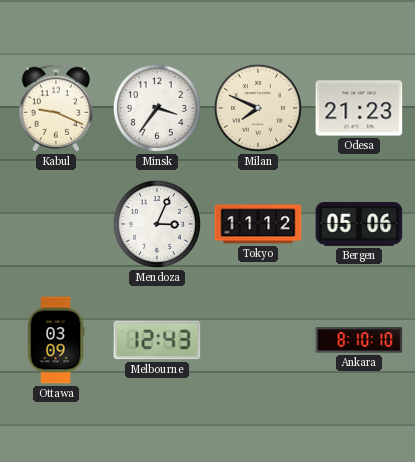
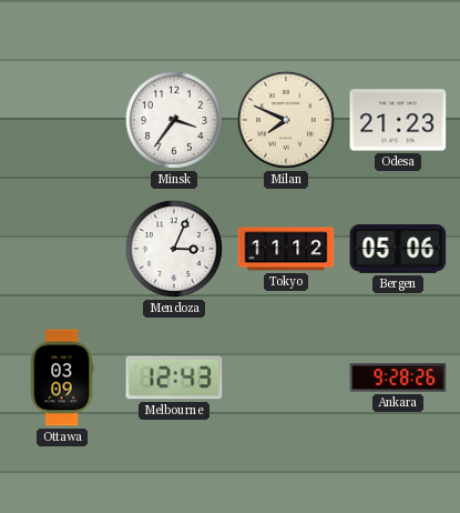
Kabul: 9:19 -> none
Ankara: 8:10 -> 9:28
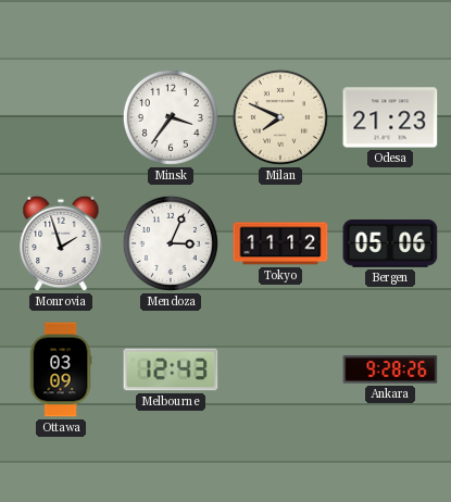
Monrovia: none -> 1:57
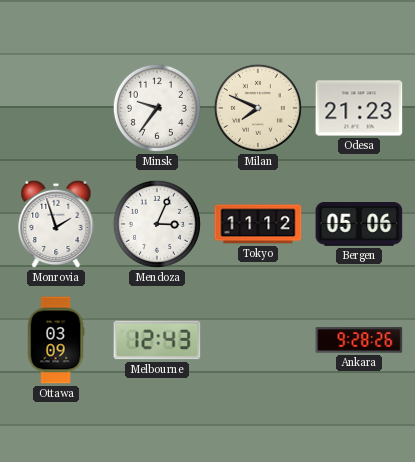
Minsk: 3:36 -> 9:36
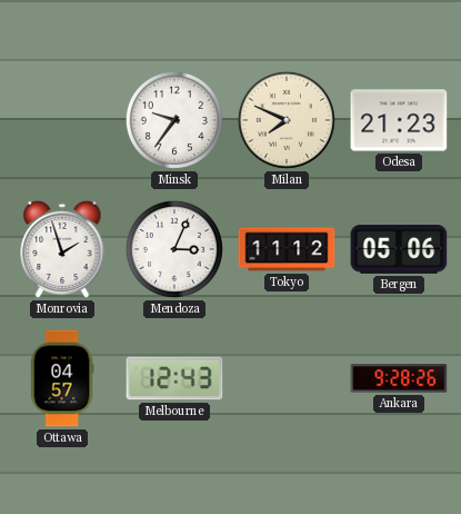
Ottawa: 03:09 -> 04:57
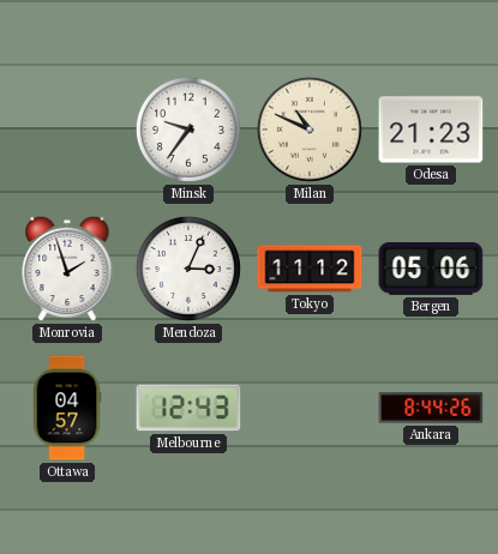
Milan: 7:49 -> 10:49
Ankara: 9:28 -> 8:44
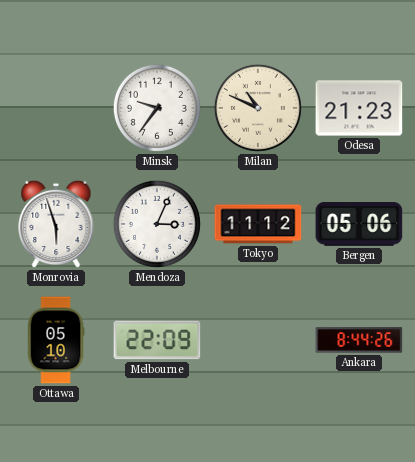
Monrovia: 1:57 -> 5:57
Ottawa: 04:57 -> 05:10
Melbourne: 12:43 -> 22:09
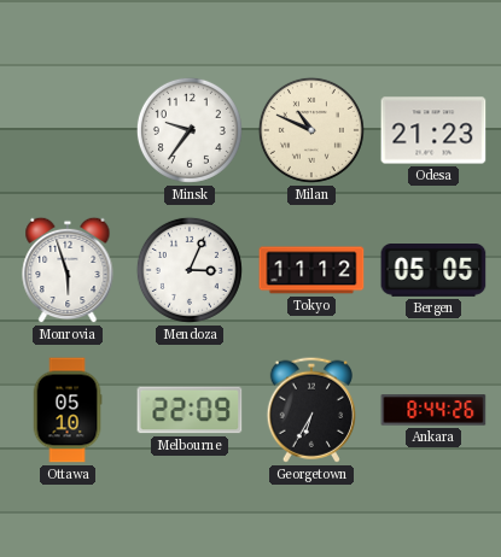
Bergen: 05:06 -> 05:05
Georgetown: none -> 6:35
